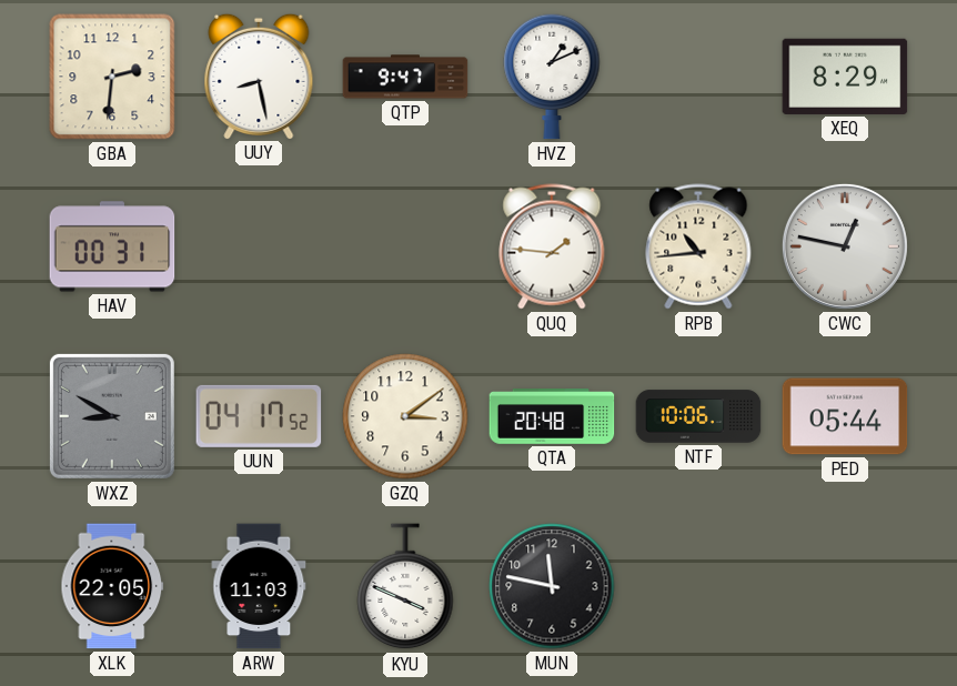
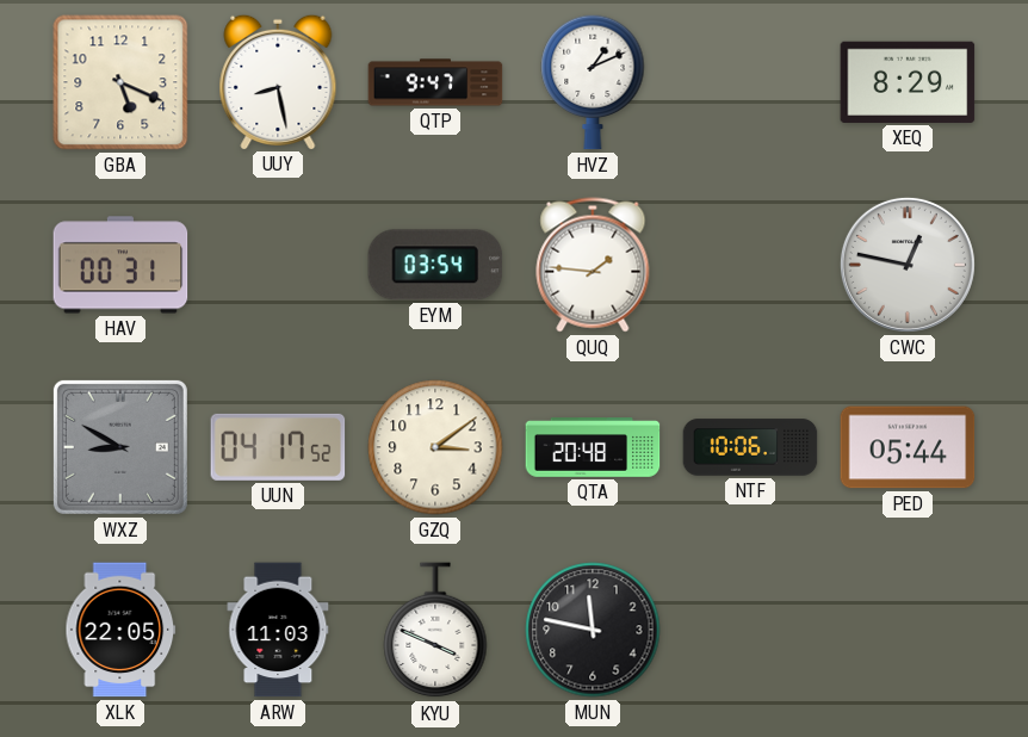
GBA: 2:31 -> 5:19
EYM: none -> 03:54
RPB: 10:44 -> none
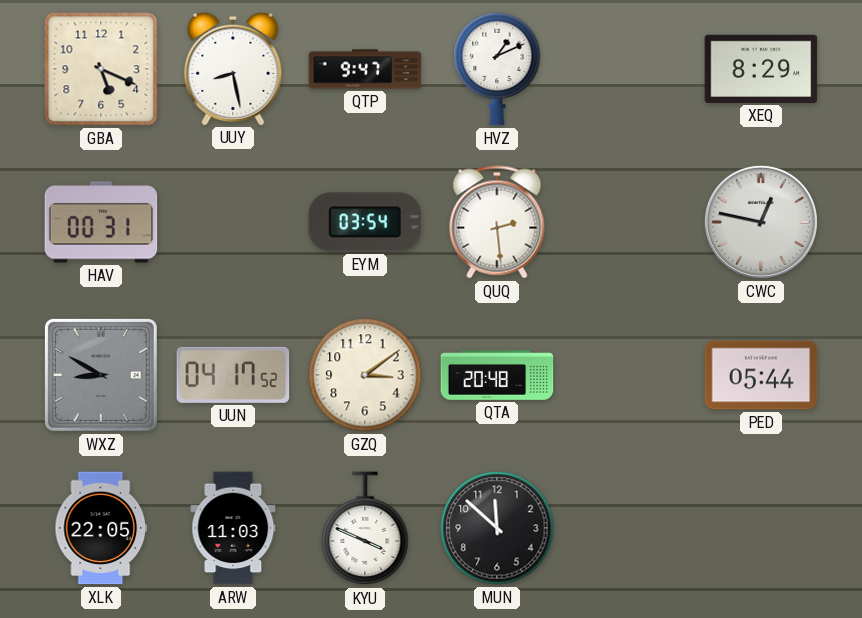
QUQ: 1:46 -> 2:29
NTF: 10:06 -> none
MUN: 11:47 -> 11:52
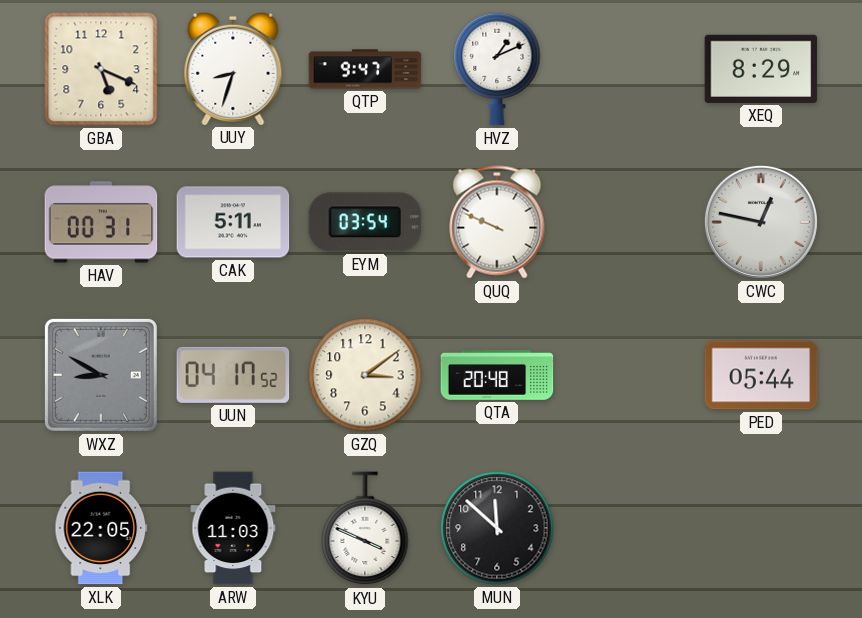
UUY: 8:28 -> 8:33
CAK: none -> 5:11
QUQ: 2:29 -> 9:49
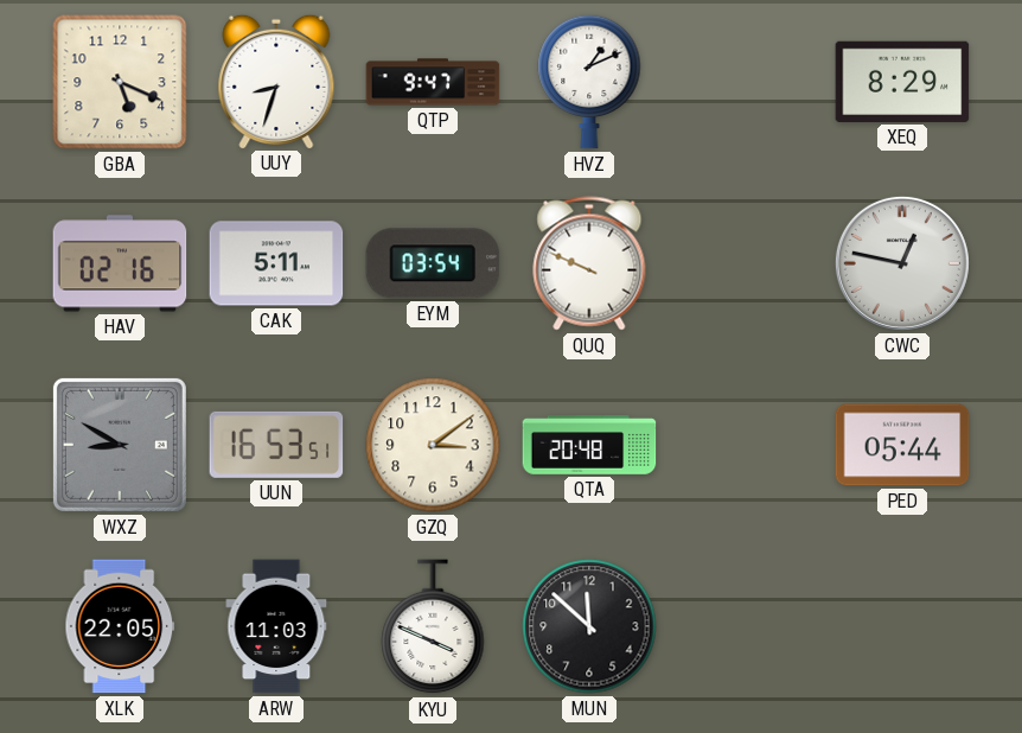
HAV: 00:31 -> 02:16
UUN: 04:17 -> 16:53
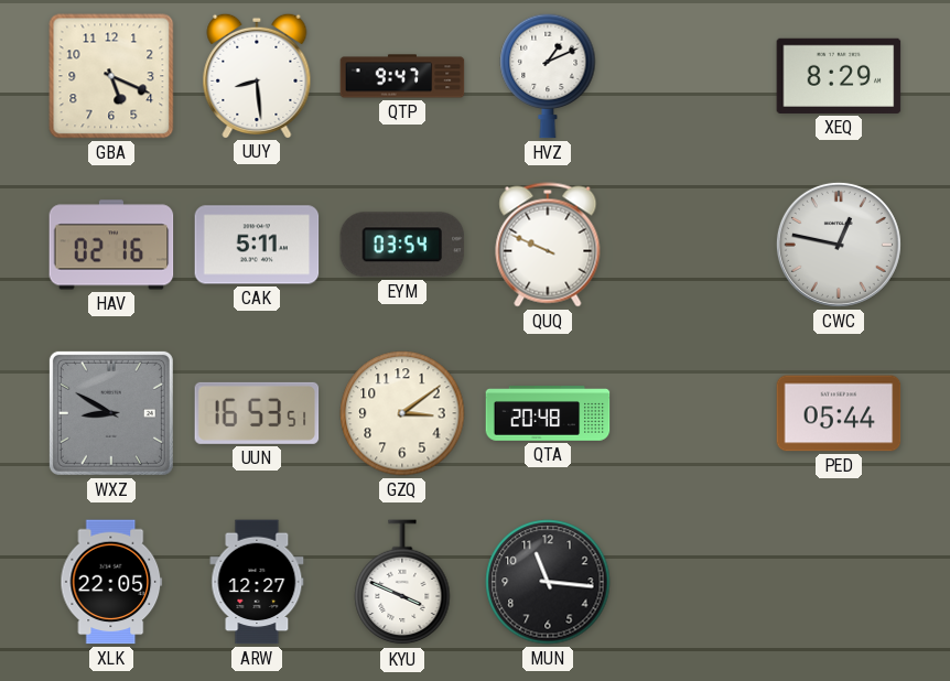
UUY: 8:33 -> 8:29
ARW: 11:03 -> 12:27
MUN: 11:52 -> 11:16
